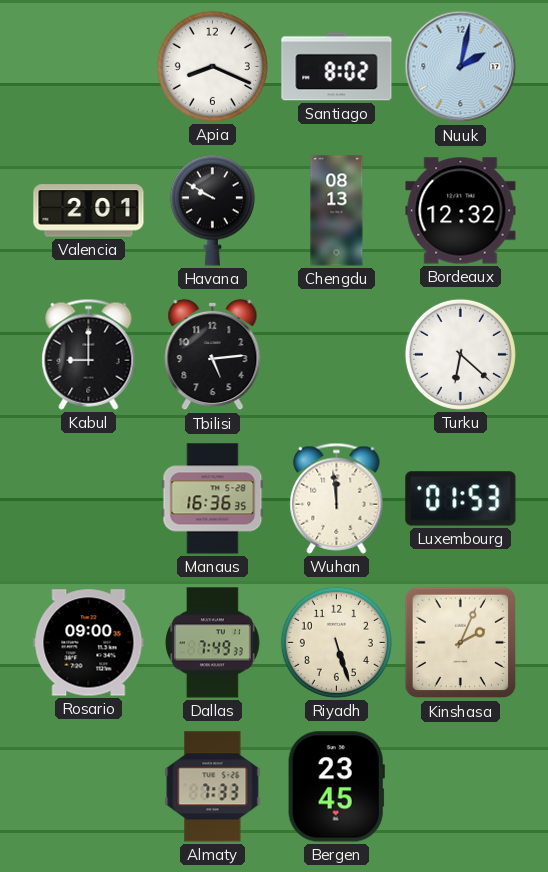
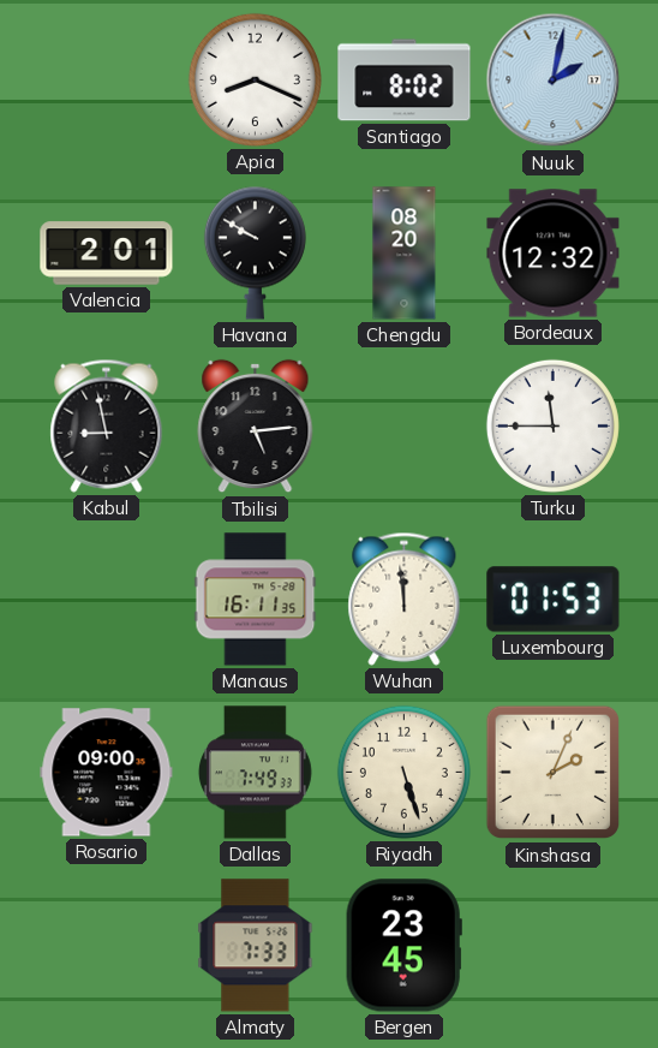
Chengdu: 08:13 -> 08:20
Kabul: 9:00 -> 8:58
Turku: 6:22 -> 11:45
Manaus: 16:36 -> 16:11
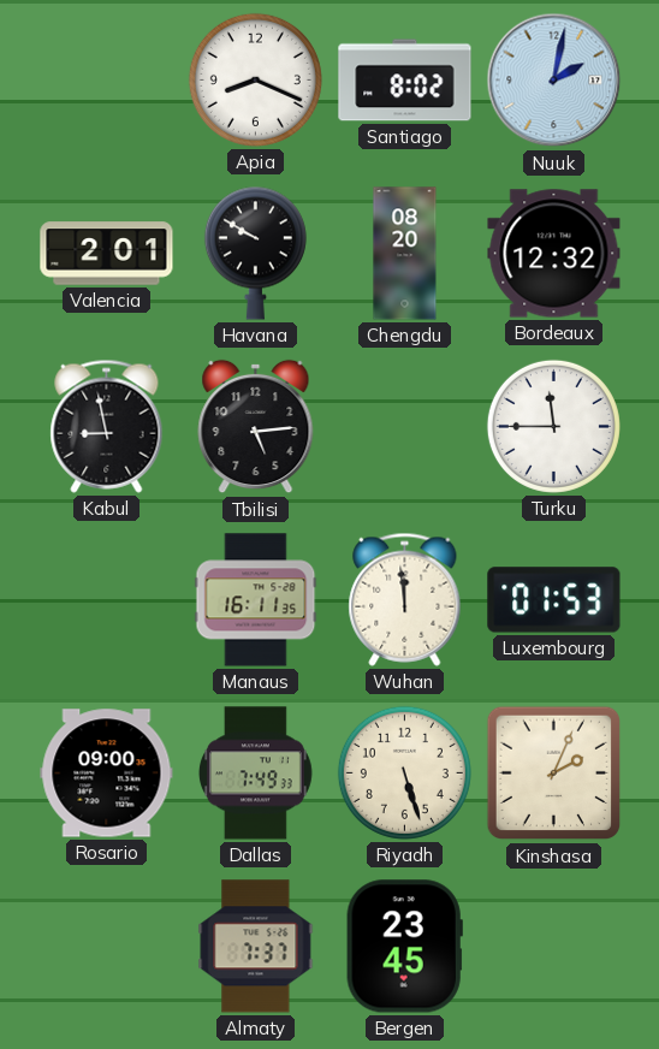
Almaty: 7:33 -> 7:37
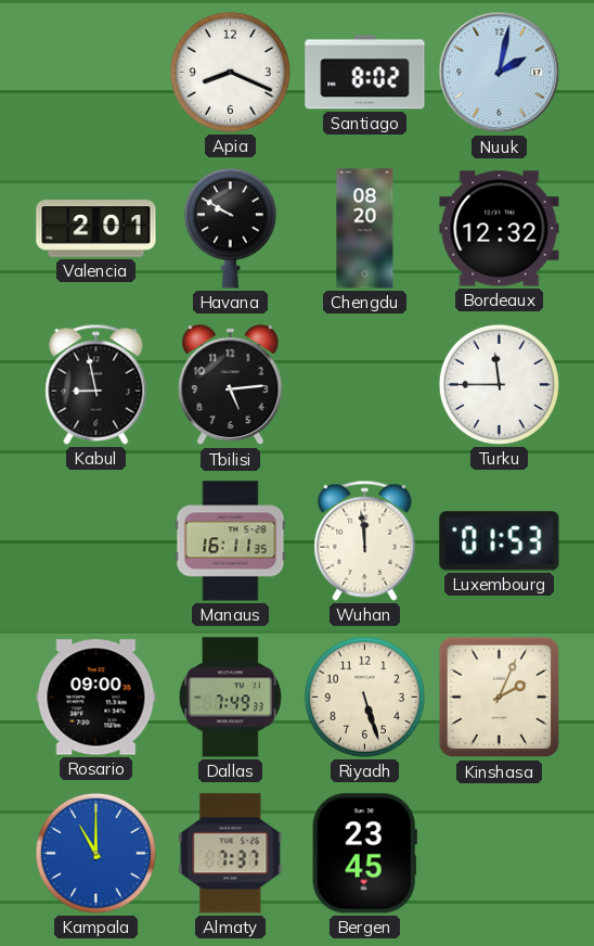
Kampala: none -> 11:00
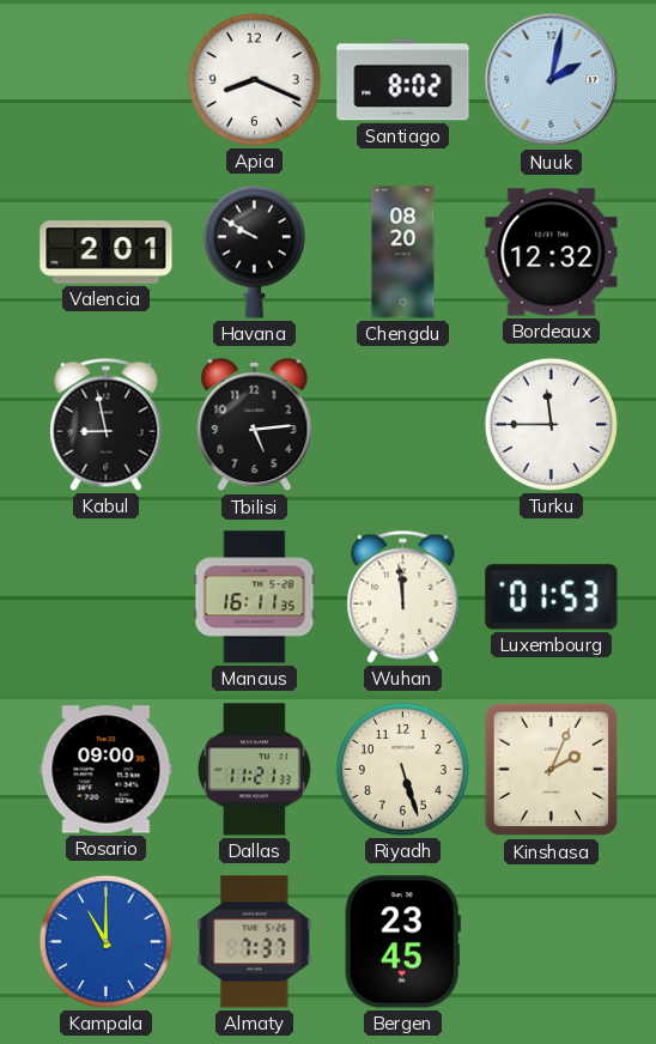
Dallas: 7:49 -> 11:21
